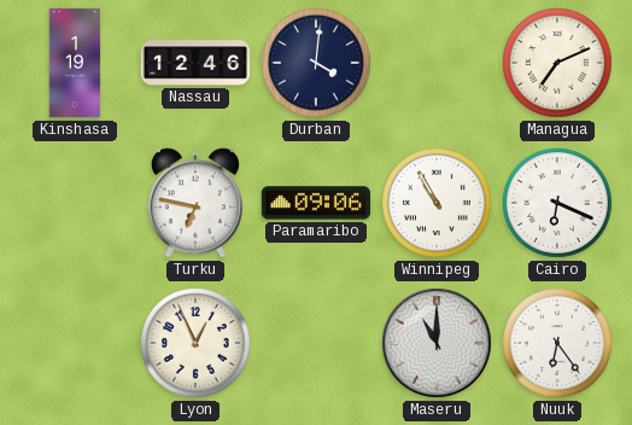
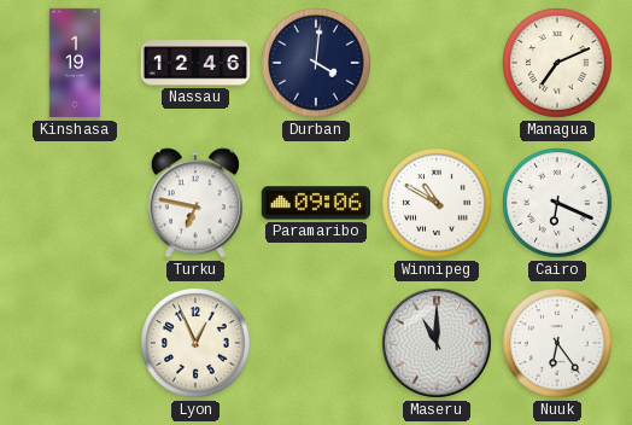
Winnipeg: 10:55 -> 10:50
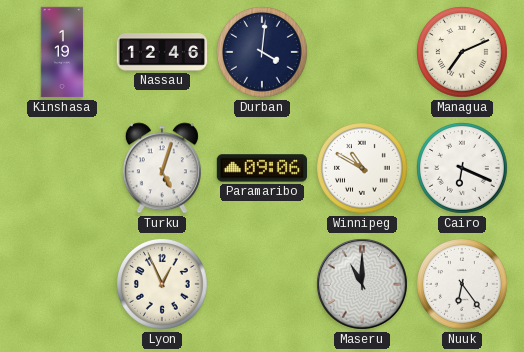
Turku: 6:47 -> 5:03
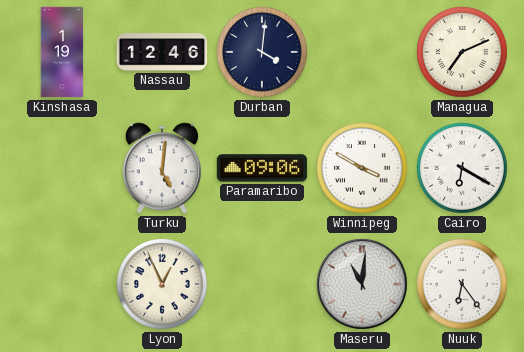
Turku: 5:03 -> 5:01
Winnipeg: 10:50 -> 3:50
Cairo: 6:19 -> 6:20
Maseru: 11:00 -> 11:01
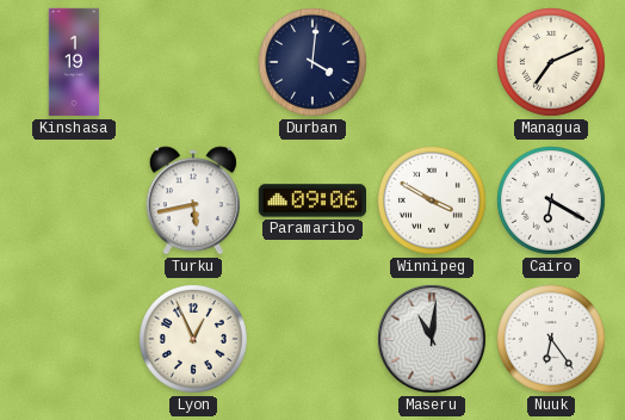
Nassau: 12:46 -> none
Turku: 5:01 -> 5:43
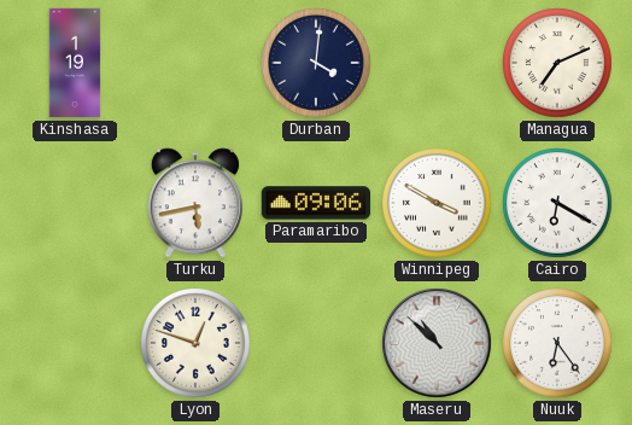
Lyon: 12:56 -> 12:48
Maseru: 11:01 -> 10:52
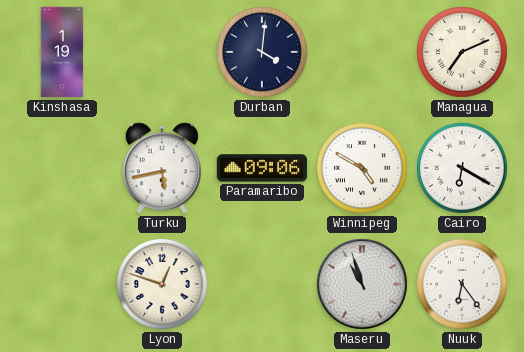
Winnipeg: 3:50 -> 4:50
Maseru: 10:52 -> 10:57
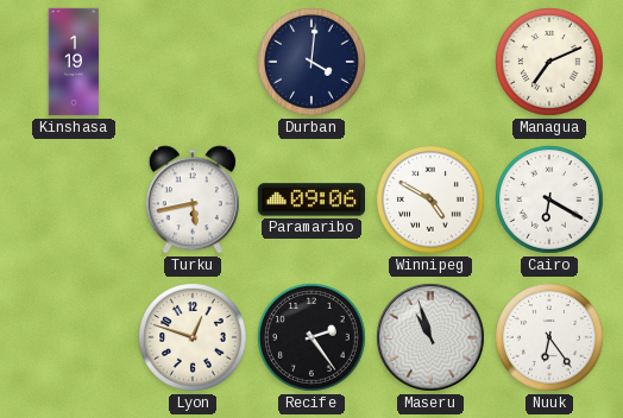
Recife: none -> 2:24
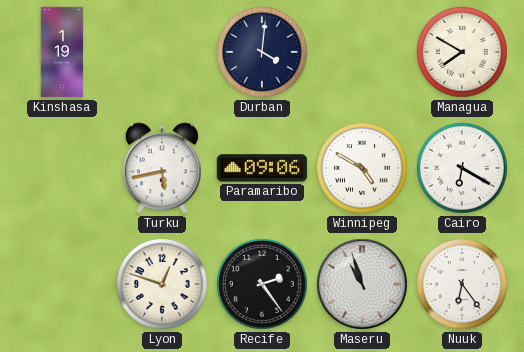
Managua: 7:11 -> 7:50
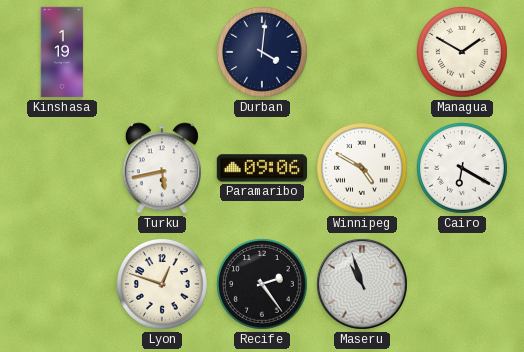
Managua: 7:50 -> 1:50
Nuuk: 6:24 -> none
